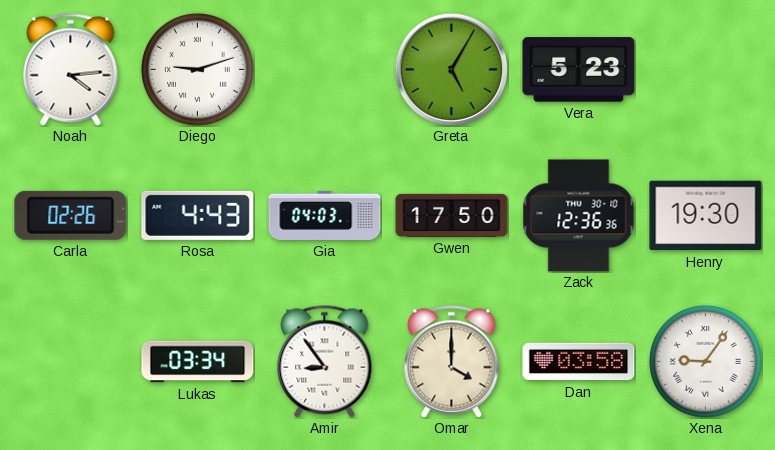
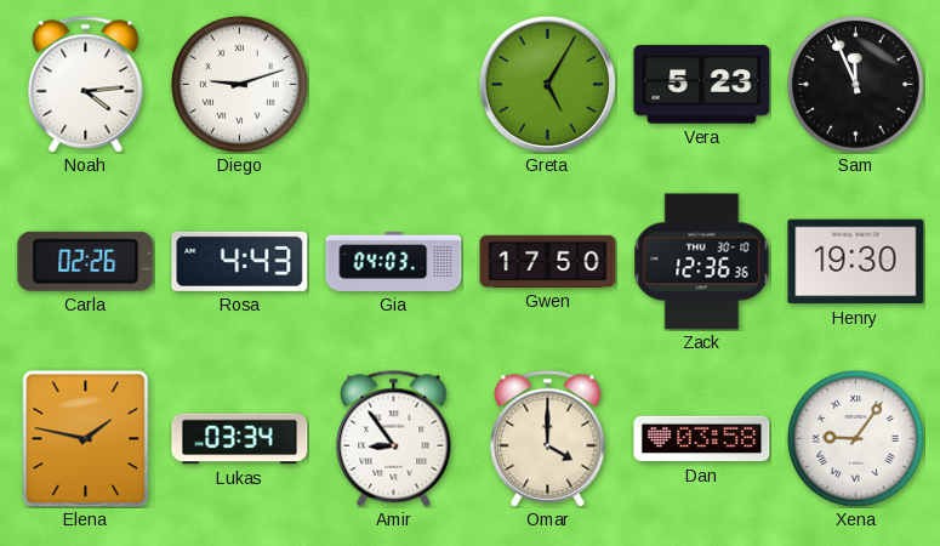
Sam: none -> 11:56
Elena: none -> 1:47
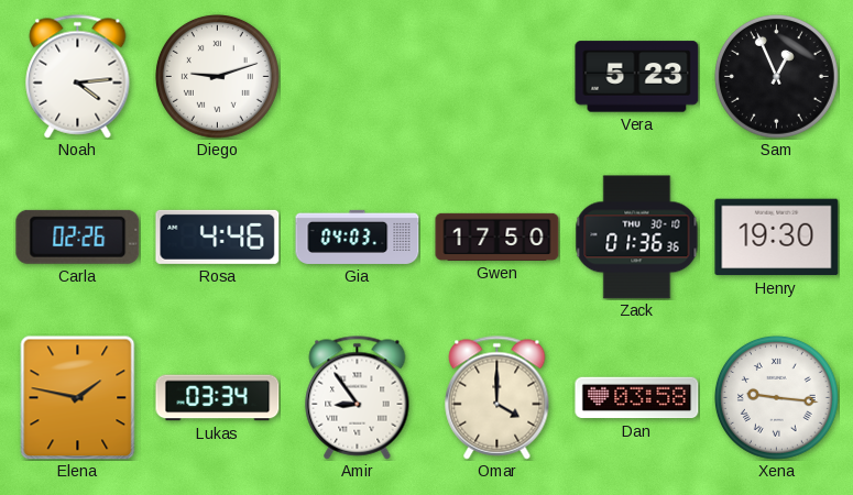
Greta: 5:05 -> none
Sam: 11:56 -> 12:56
Rosa: 4:43 -> 4:46
Zack: 12:36 -> 01:36
Xena: 9:06 -> 9:16
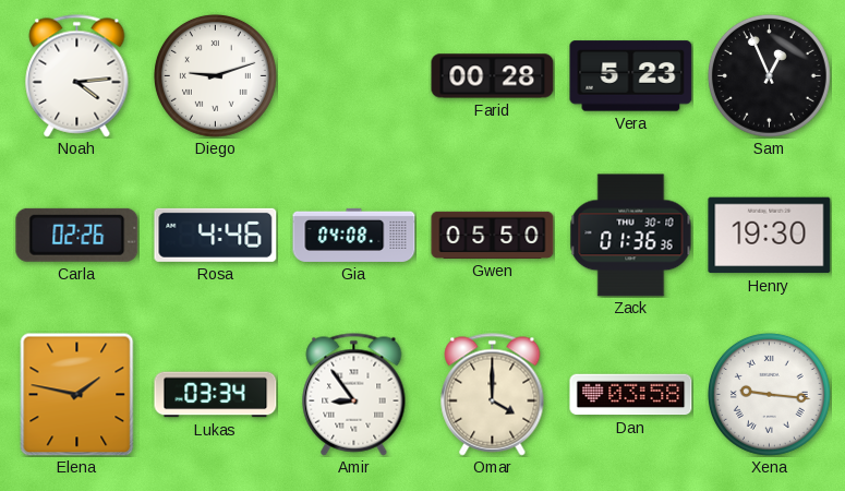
Farid: none -> 00:28
Gia: 04:03 -> 04:08
Gwen: 17:50 -> 05:50
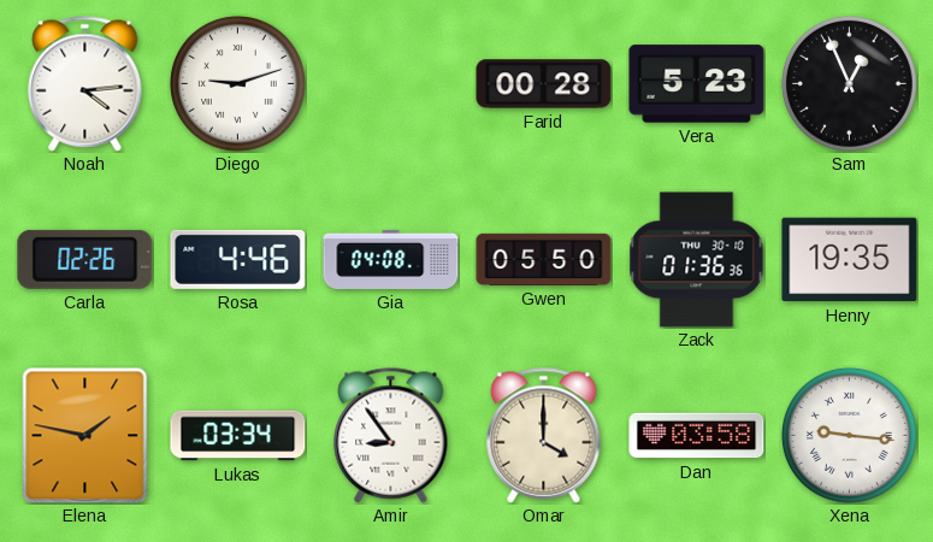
Henry: 19:30 -> 19:35
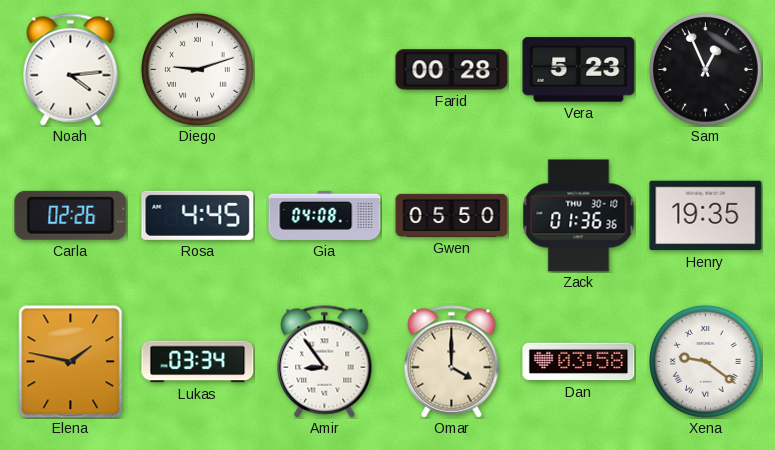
Rosa: 4:46 -> 4:45
Xena: 9:16 -> 9:21
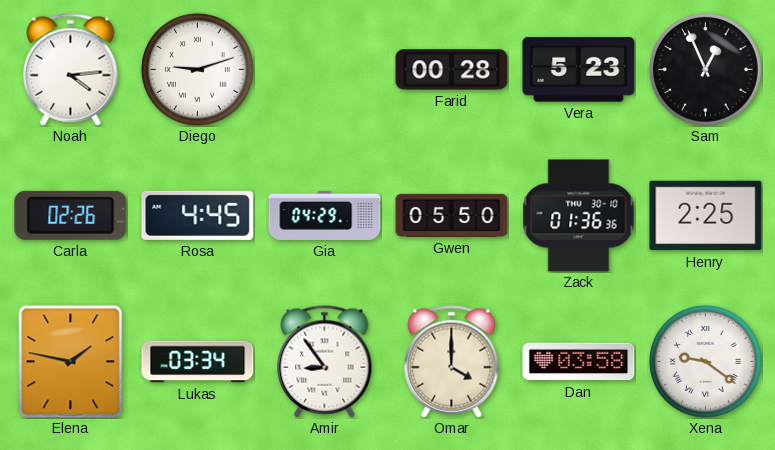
Gia: 04:08 -> 04:29
Henry: 19:35 -> 2:25
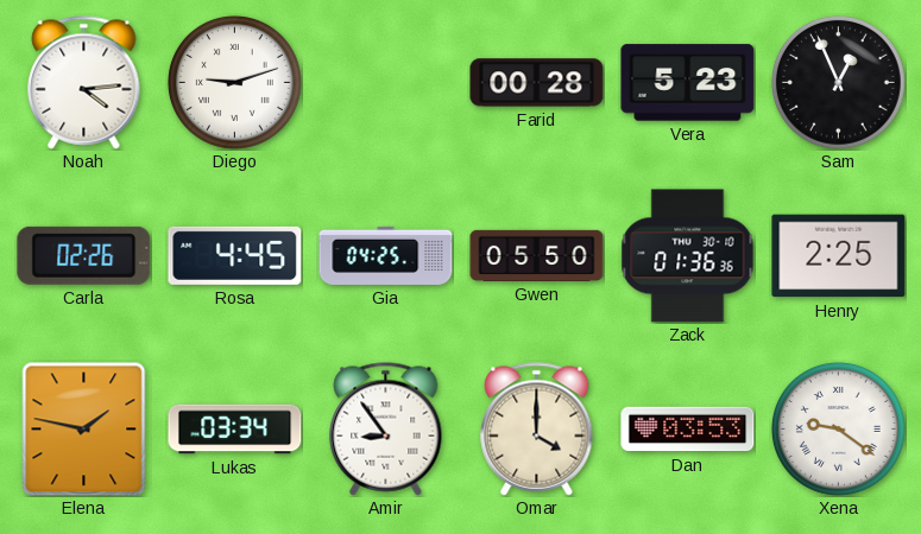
Gia: 04:29 -> 04:25
Dan: 03:58 -> 03:53
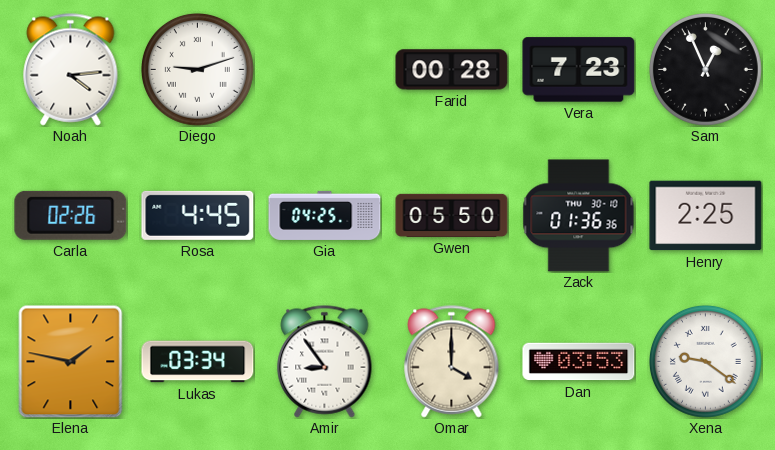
Vera: 5:23 -> 7:23
